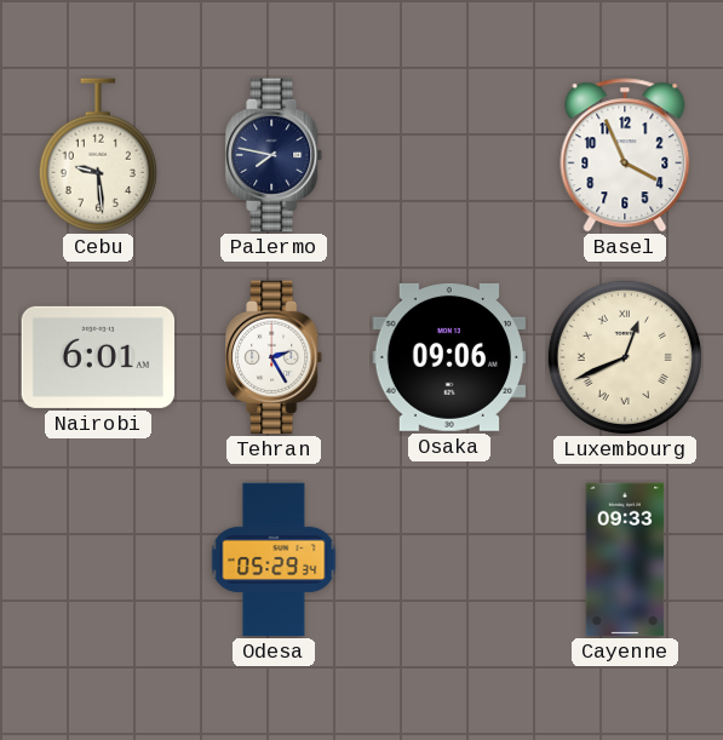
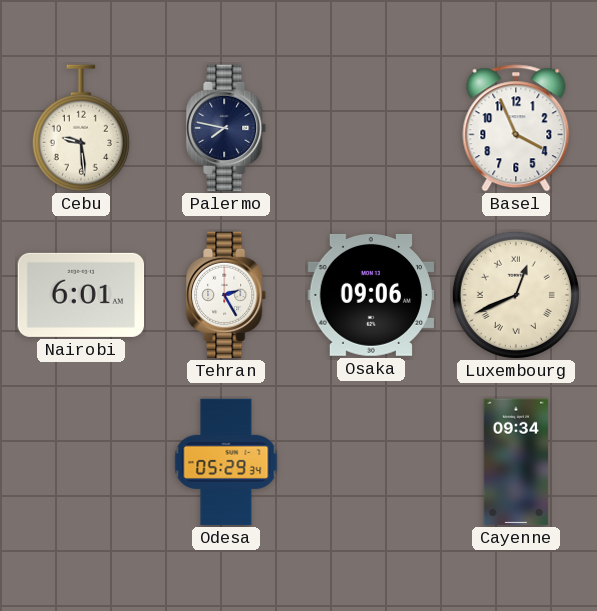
Cayenne: 09:33 -> 09:34
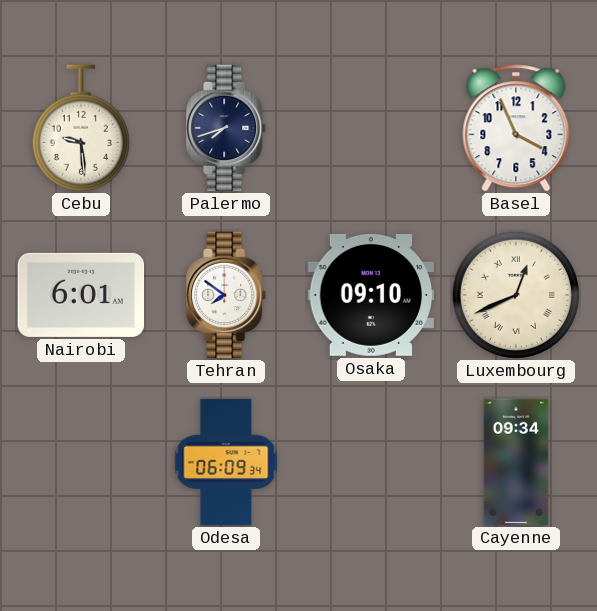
Palermo: 7:47 -> 7:42
Tehran: 2:25 -> 7:51
Osaka: 09:06 -> 09:10
Odesa: 05:29 -> 06:09
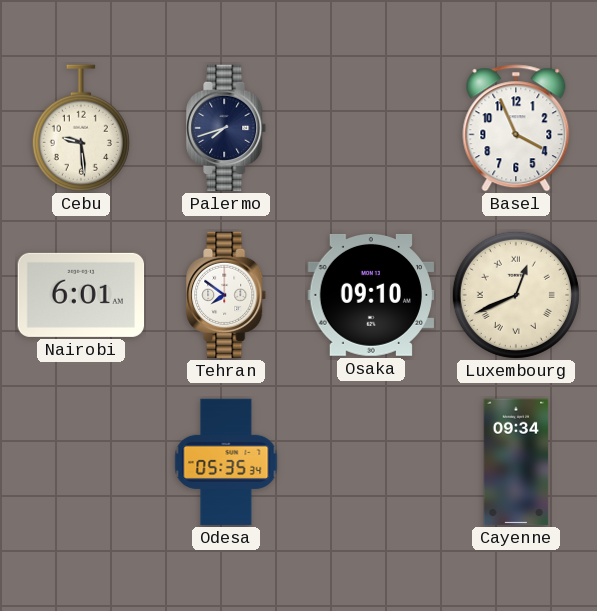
Odesa: 06:09 -> 05:35
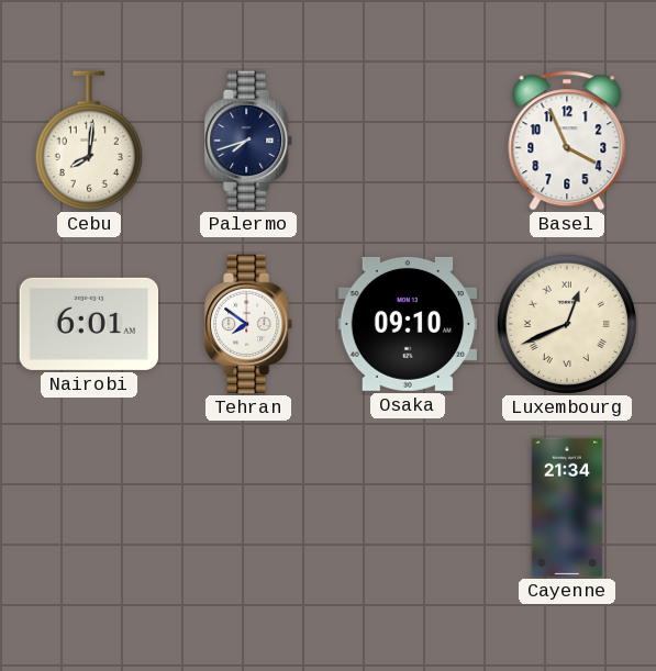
Cebu: 9:29 -> 8:01
Odesa: 05:35 -> none
Cayenne: 09:34 -> 21:34
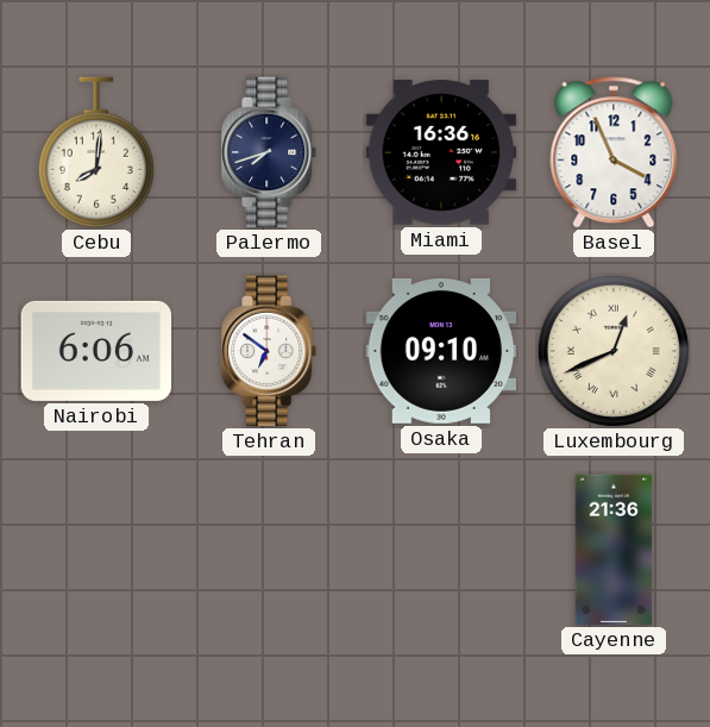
Miami: none -> 16:36
Nairobi: 6:01 -> 6:06
Tehran: 7:51 -> 6:51
Cayenne: 21:34 -> 21:36
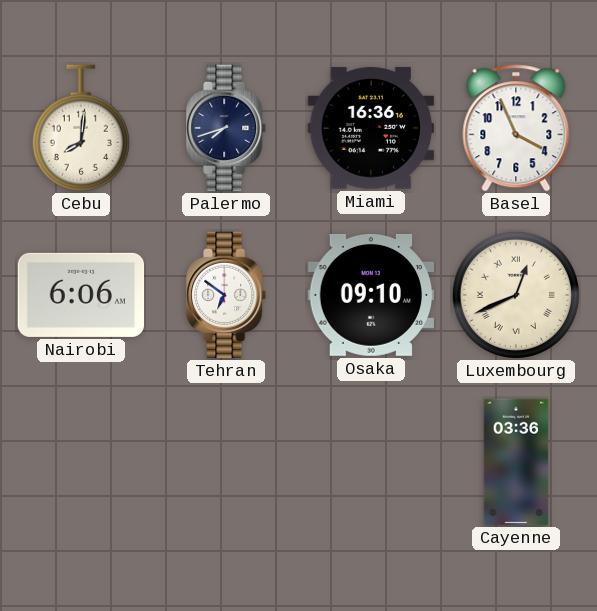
Cayenne: 21:36 -> 03:36
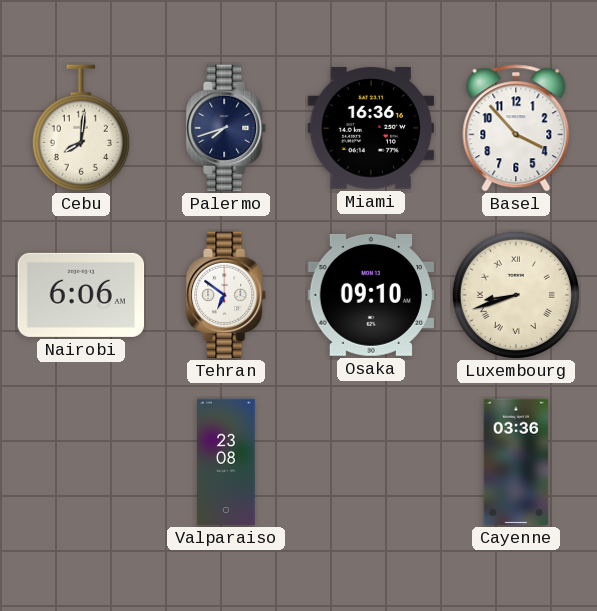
Basel: 3:56 -> 3:53
Luxembourg: 12:41 -> 8:42
Valparaiso: none -> 23:08
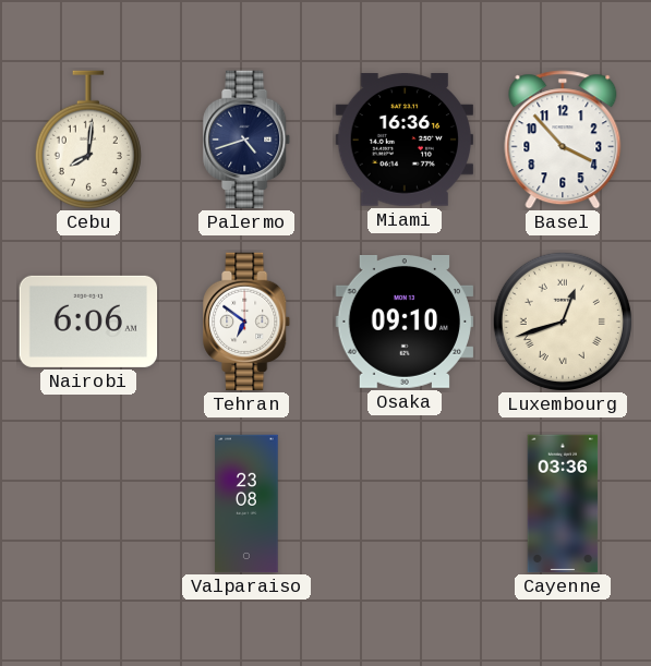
Palermo: 7:42 -> 4:42
Luxembourg: 8:42 -> 12:42
